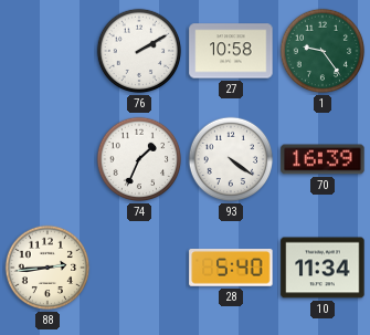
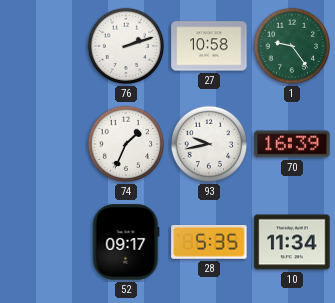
76: 2:10 -> 2:12
93: 4:21 -> 9:43
88: 2:44 -> none
52: none -> 09:17
28: 5:40 -> 5:35
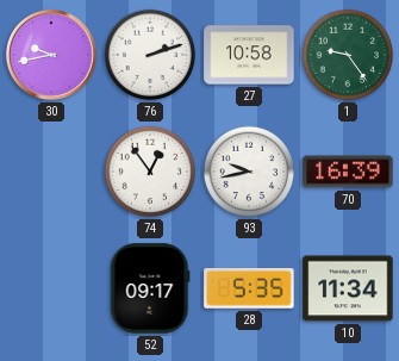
30: none -> 9:43
74: 1:34 -> 12:54
